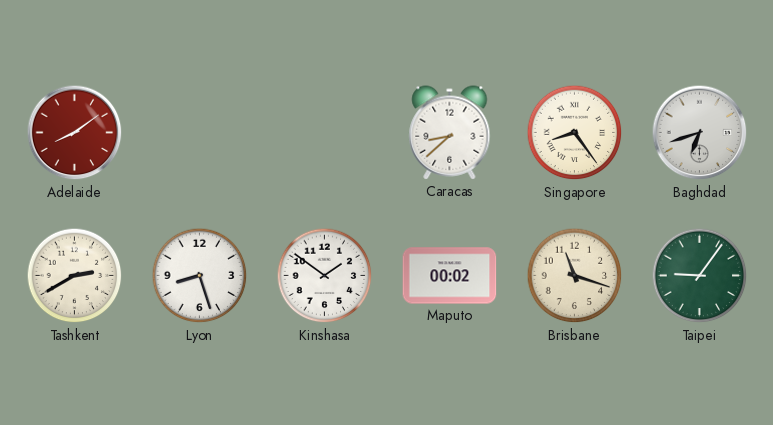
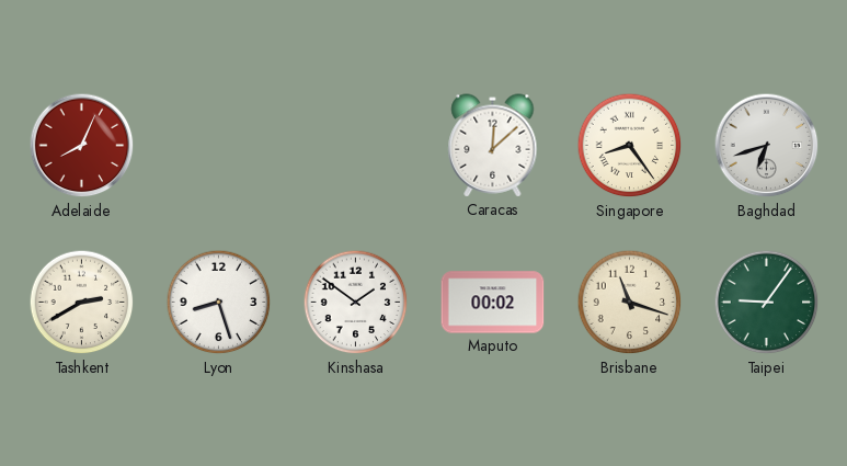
Adelaide: 8:09 -> 8:04
Caracas: 8:38 -> 12:08
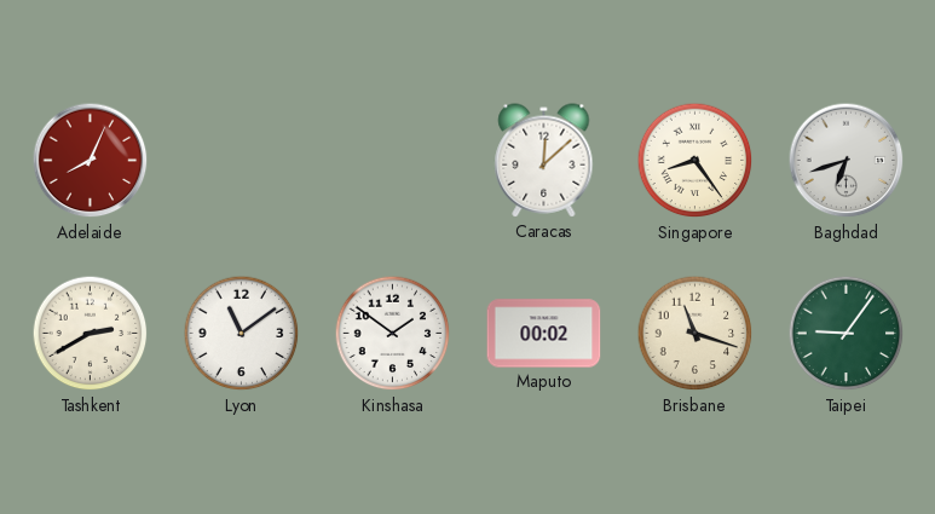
Lyon: 8:27 -> 11:09
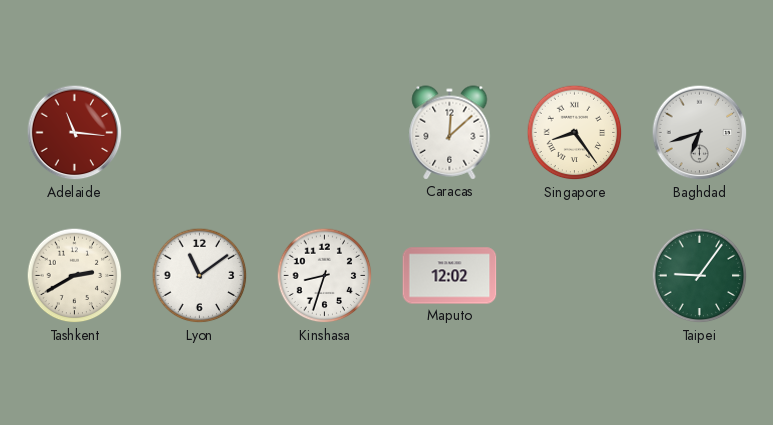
Adelaide: 8:04 -> 11:16
Kinshasa: 1:51 -> 8:33
Maputo: 00:02 -> 12:02
Brisbane: 11:18 -> none
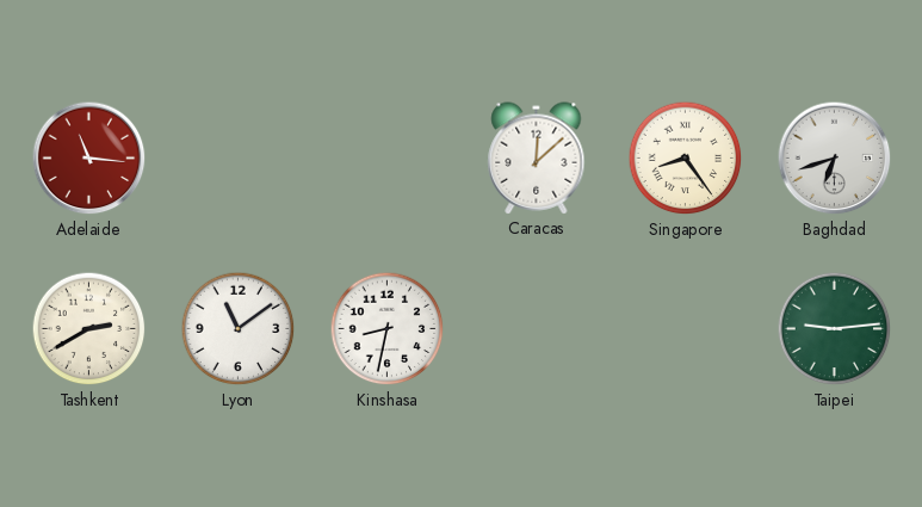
Kinshasa: 8:33 -> 8:32
Maputo: 12:02 -> none
Taipei: 9:06 -> 9:14
